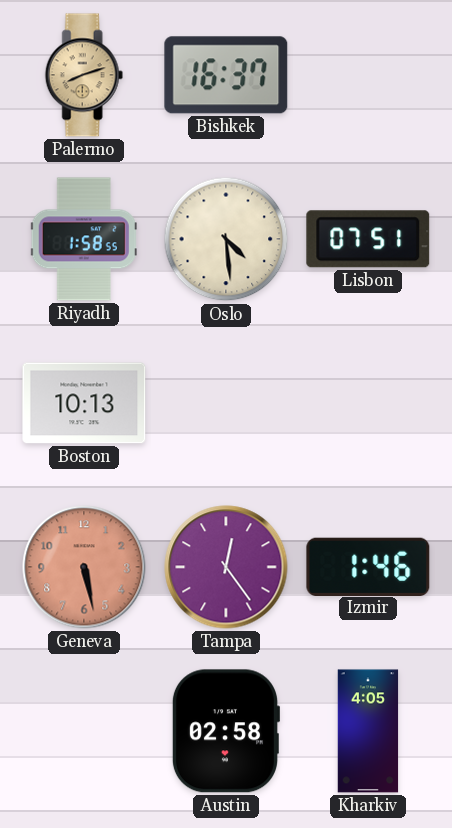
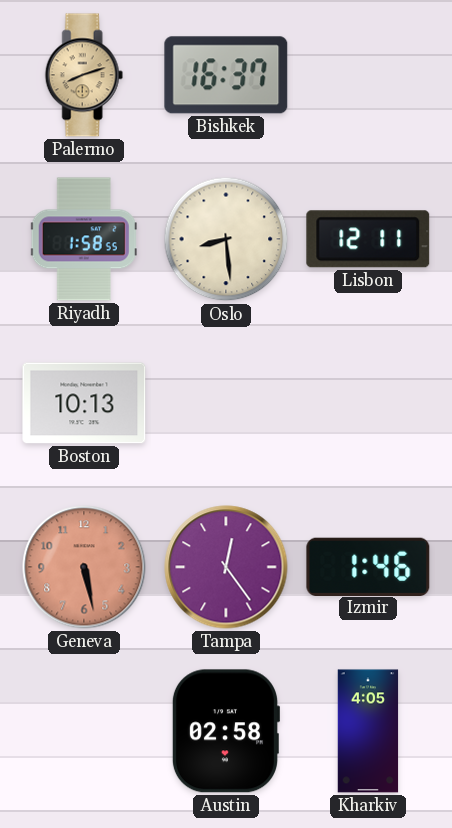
Oslo: 4:29 -> 8:29
Lisbon: 07:51 -> 12:11
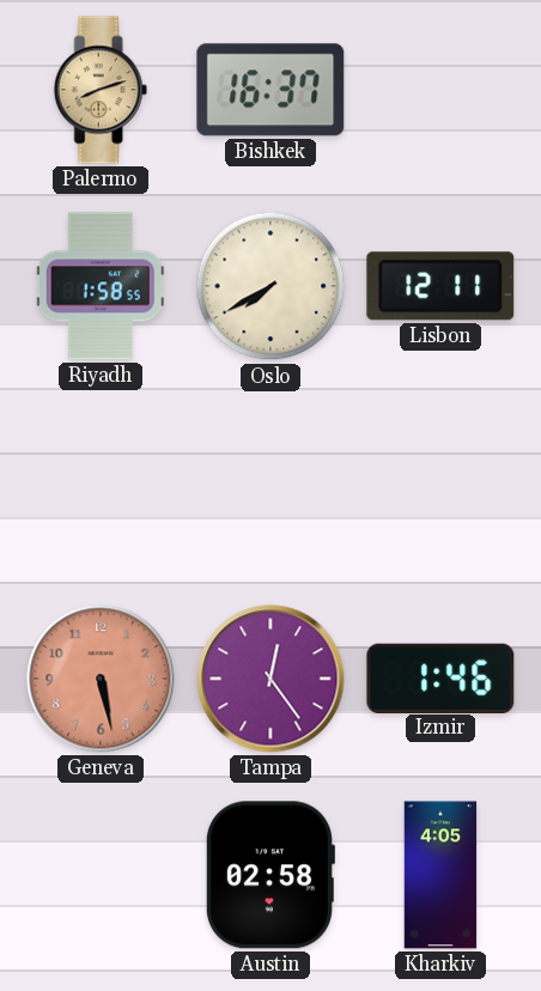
Oslo: 8:29 -> 7:40
Boston: 10:13 -> none
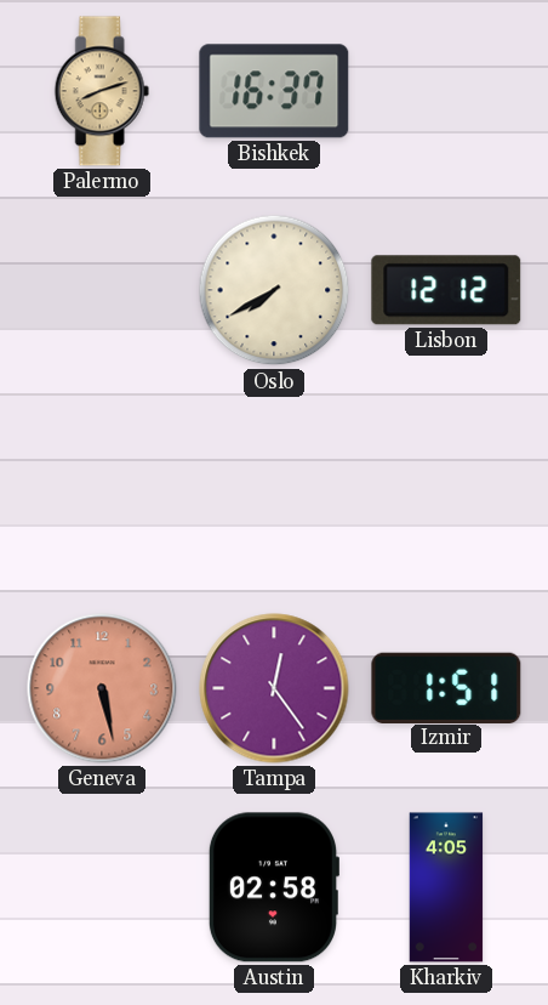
Riyadh: 1:58 -> none
Lisbon: 12:11 -> 12:12
Izmir: 1:46 -> 1:51
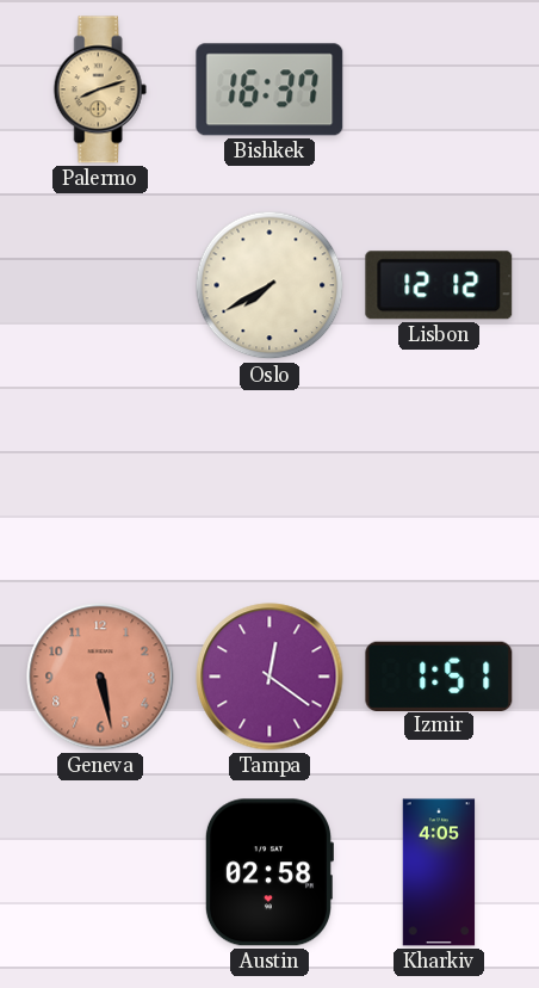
Tampa: 12:24 -> 12:21
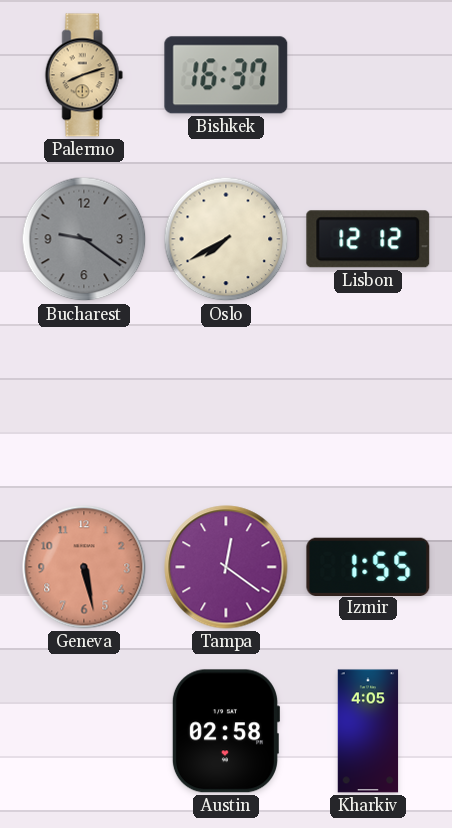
Bucharest: none -> 9:21
Izmir: 1:51 -> 1:55
